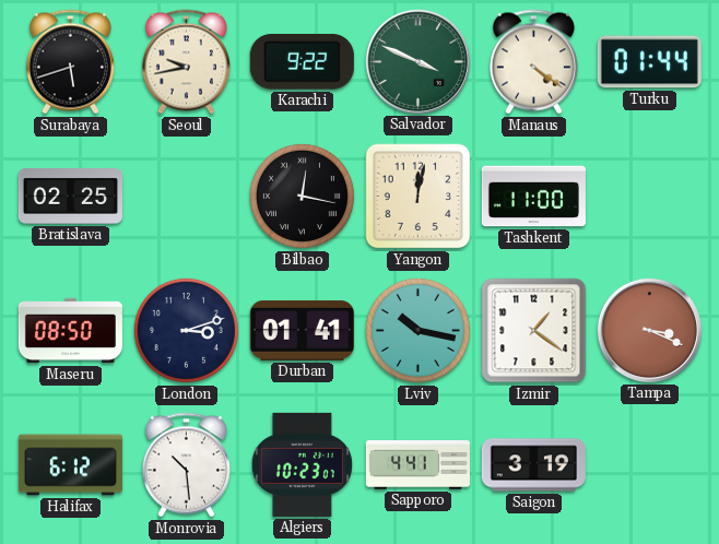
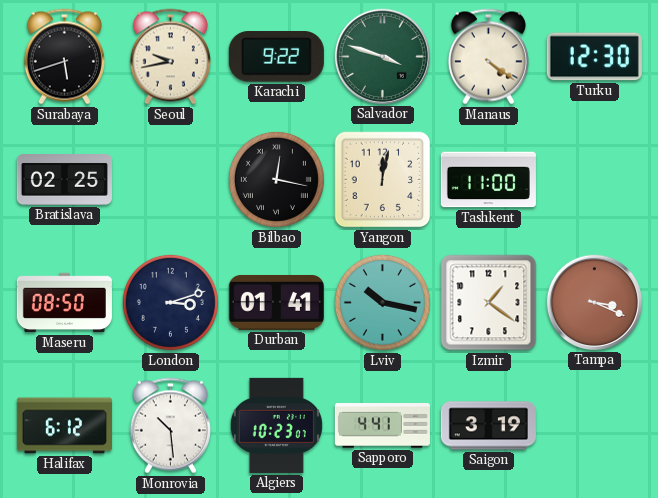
Salvador: 3:49 -> 3:48
Turku: 01:44 -> 12:30
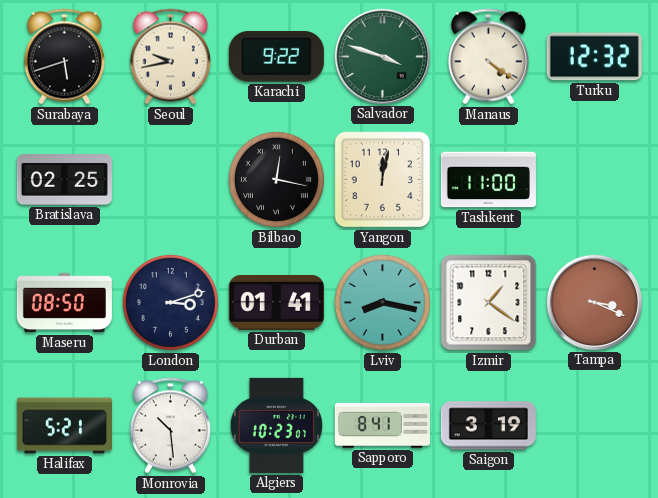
Turku: 12:30 -> 12:32
Lviv: 10:17 -> 8:17
Halifax: 6:12 -> 5:21
Sapporo: 4:41 -> 8:41
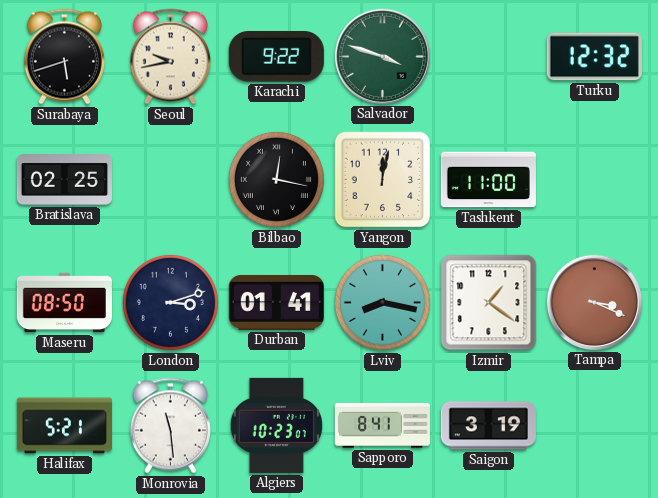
Manaus: 4:21 -> none
Monrovia: 10:29 -> 11:29
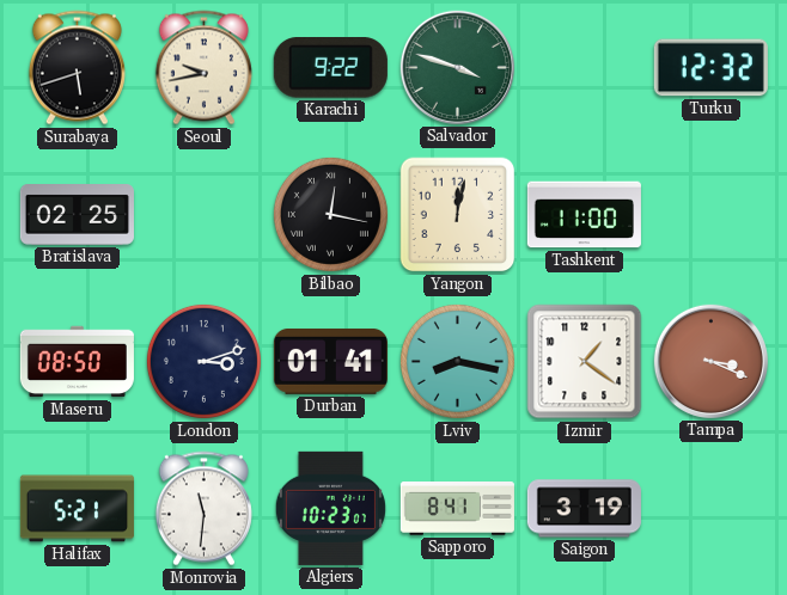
Monrovia: 11:29 -> 11:31
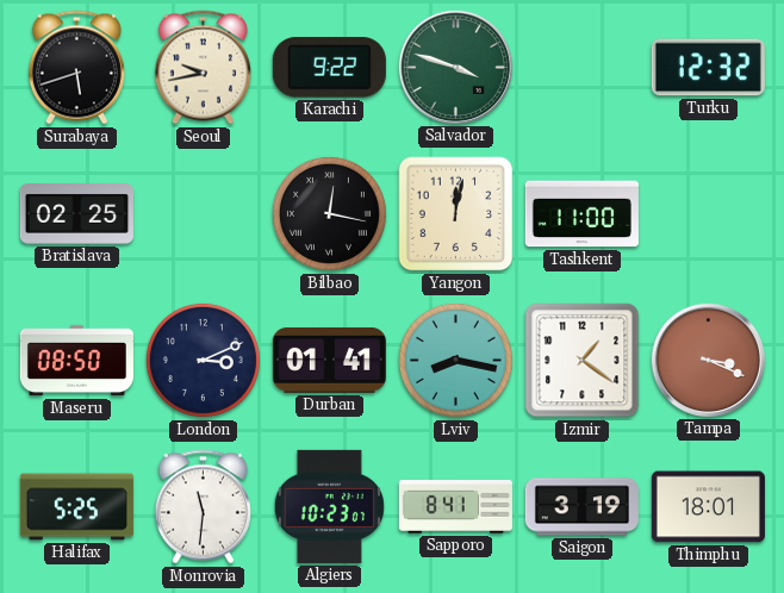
London: 3:12 -> 3:11
Halifax: 5:21 -> 5:25
Thimphu: none -> 18:01
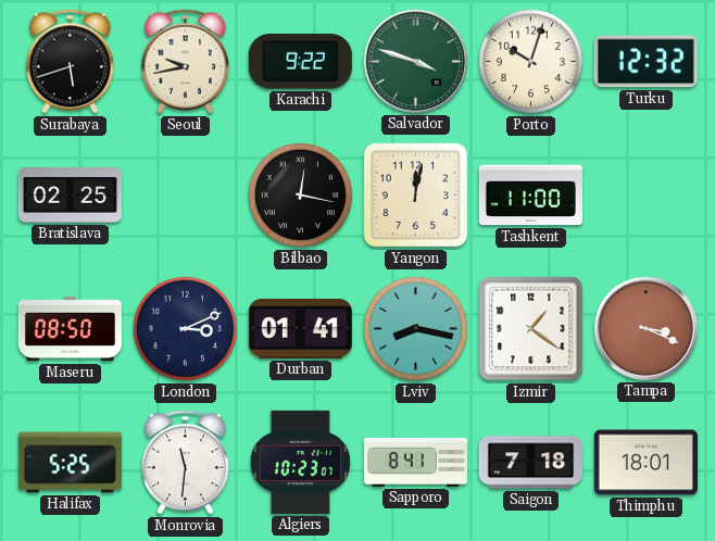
Porto: none -> 10:03
Saigon: 3:19 -> 7:18
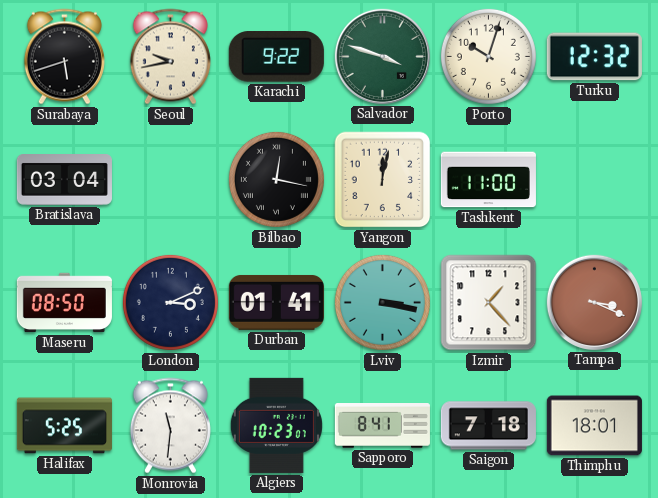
Bratislava: 02:25 -> 03:04
Lviv: 8:17 -> 3:17
Izmir: 1:21 -> 1:23
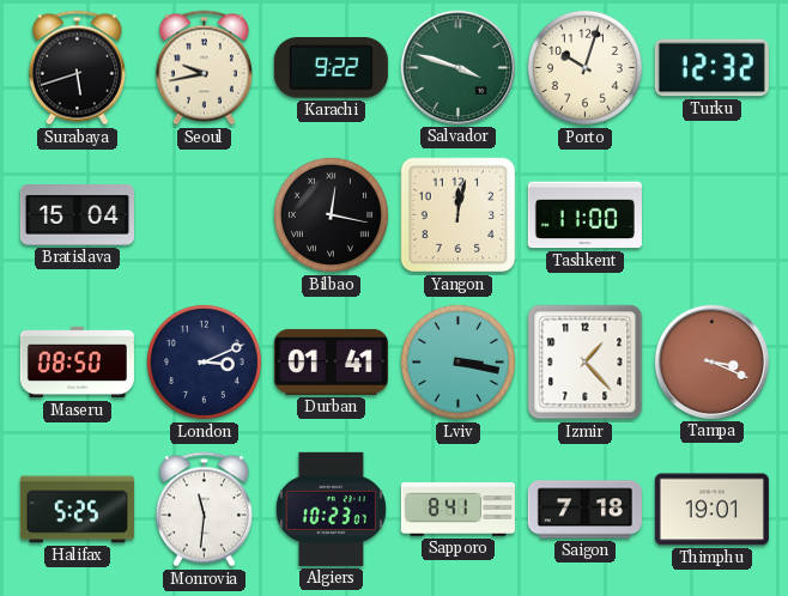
Bratislava: 03:04 -> 15:04
Thimphu: 18:01 -> 19:01
